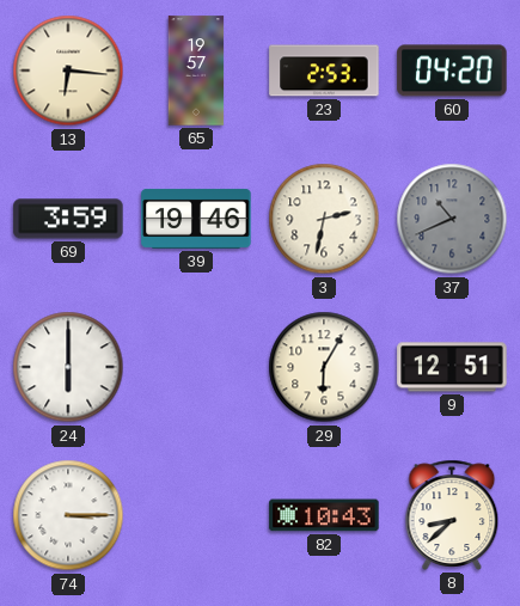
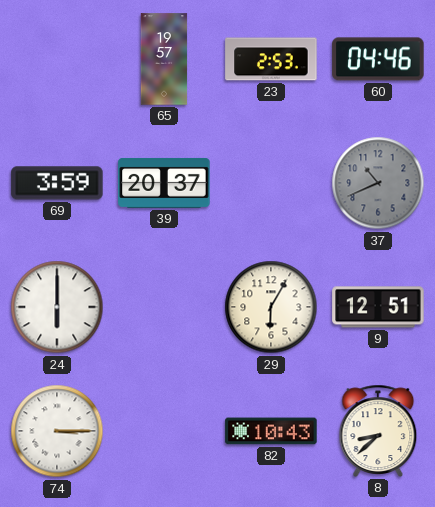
13: 6:16 -> none
60: 04:20 -> 04:46
39: 19:46 -> 20:37
3: 2:32 -> none
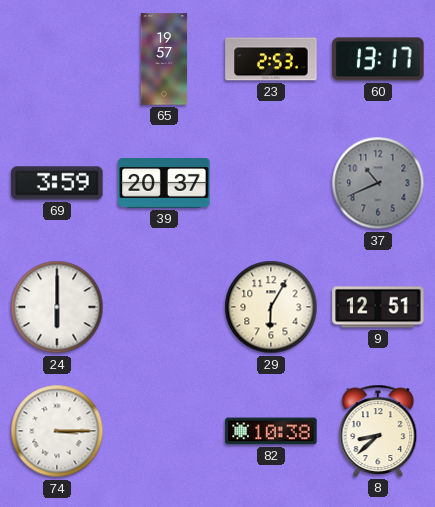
60: 04:46 -> 13:17
82: 10:43 -> 10:38
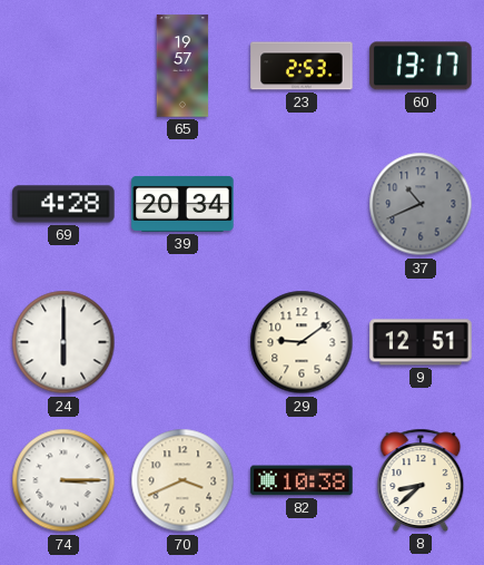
69: 3:59 -> 4:28
39: 20:37 -> 20:34
29: 6:05 -> 9:09
70: none -> 3:41
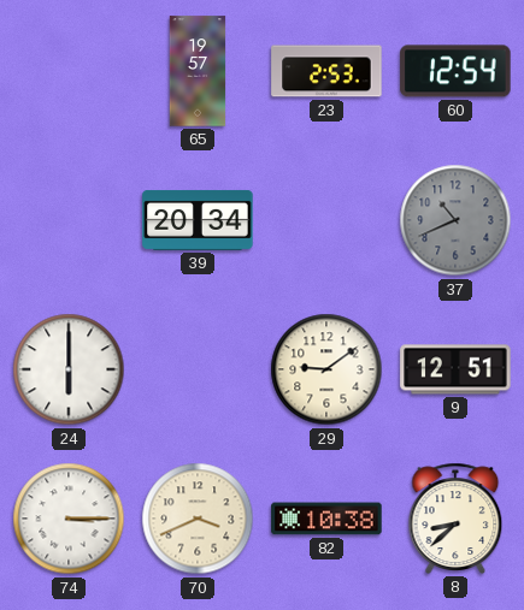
60: 13:17 -> 12:54
69: 4:28 -> none
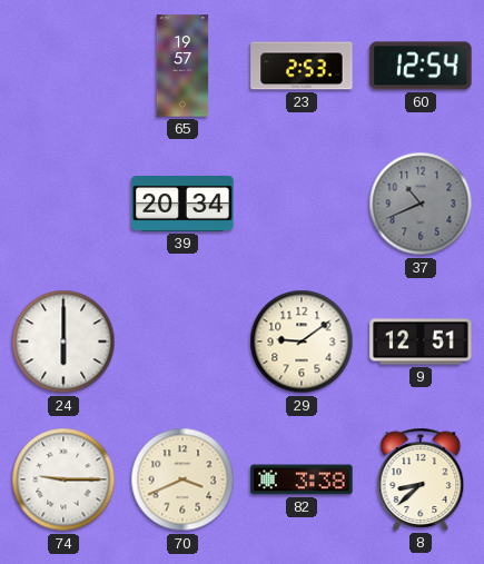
74: 3:15 -> 9:15
82: 10:38 -> 3:38
